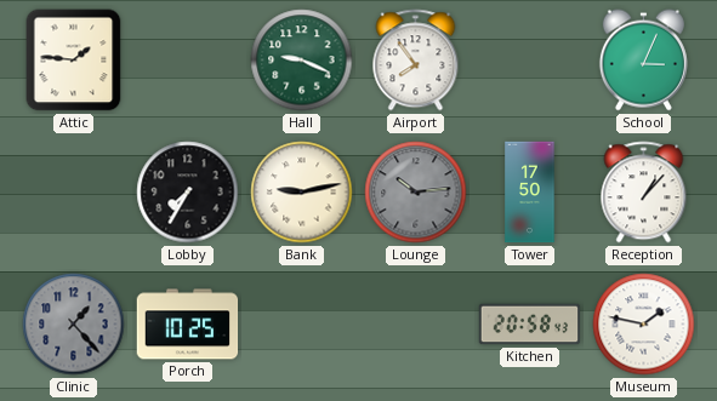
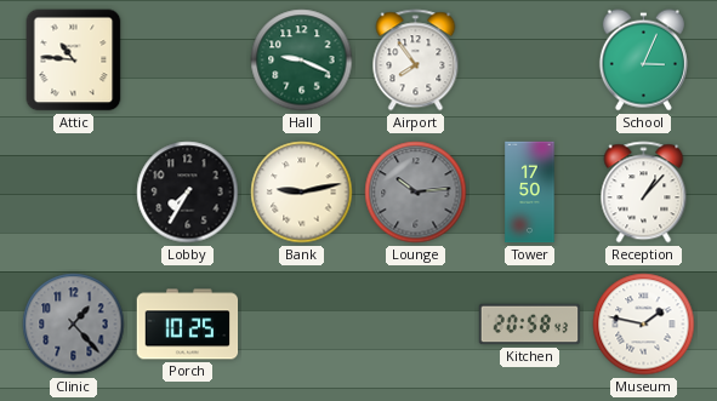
Attic: 1:46 -> 10:46
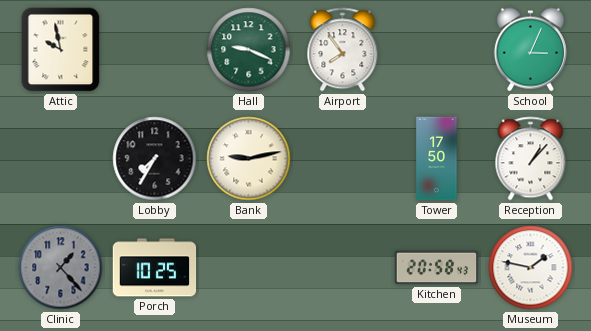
Attic: 10:46 -> 9:58
Lounge: 10:14 -> none
